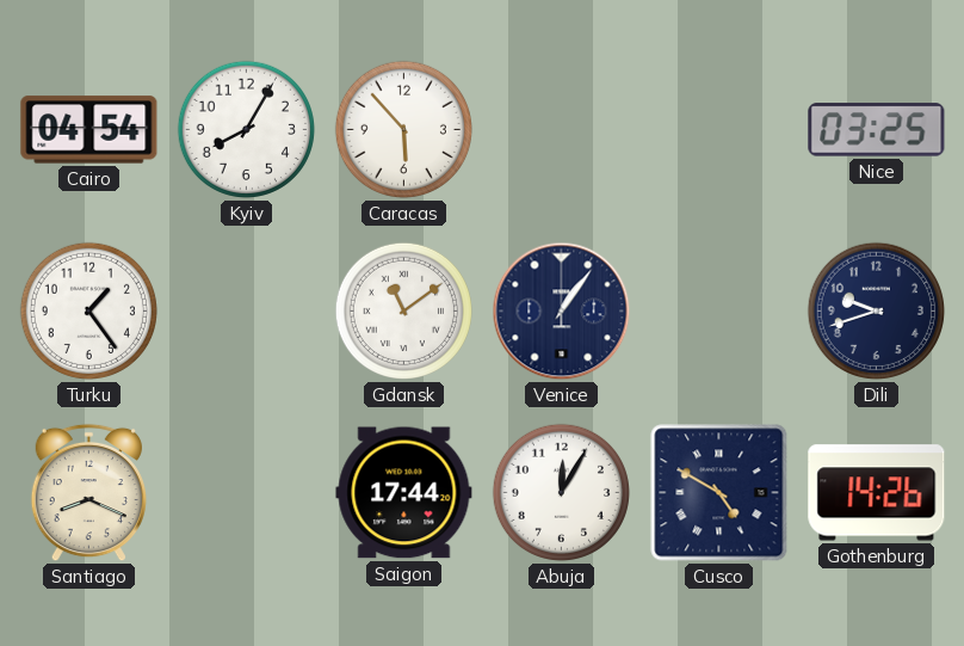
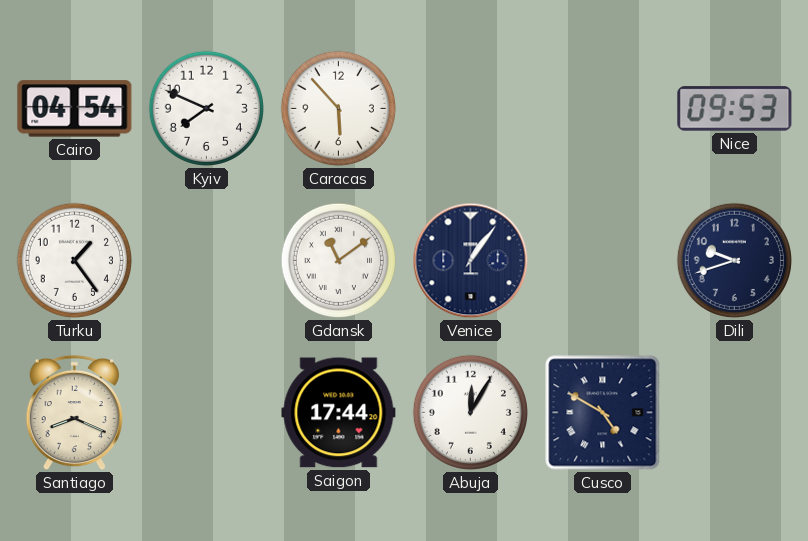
Kyiv: 8:05 -> 7:49
Nice: 03:25 -> 09:53
Gothenburg: 14:26 -> none
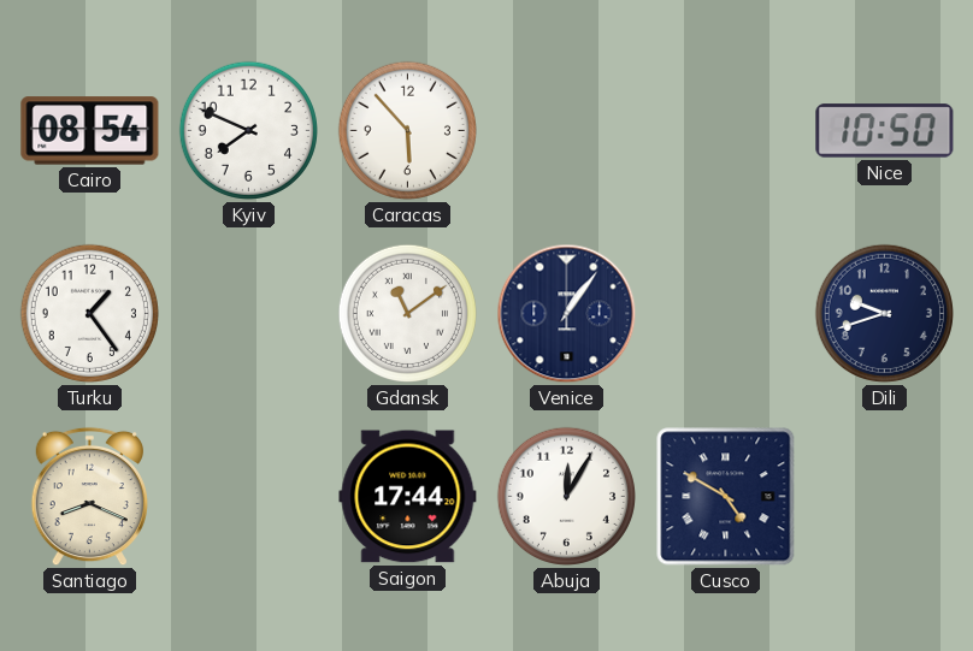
Cairo: 04:54 -> 08:54
Nice: 09:53 -> 10:50
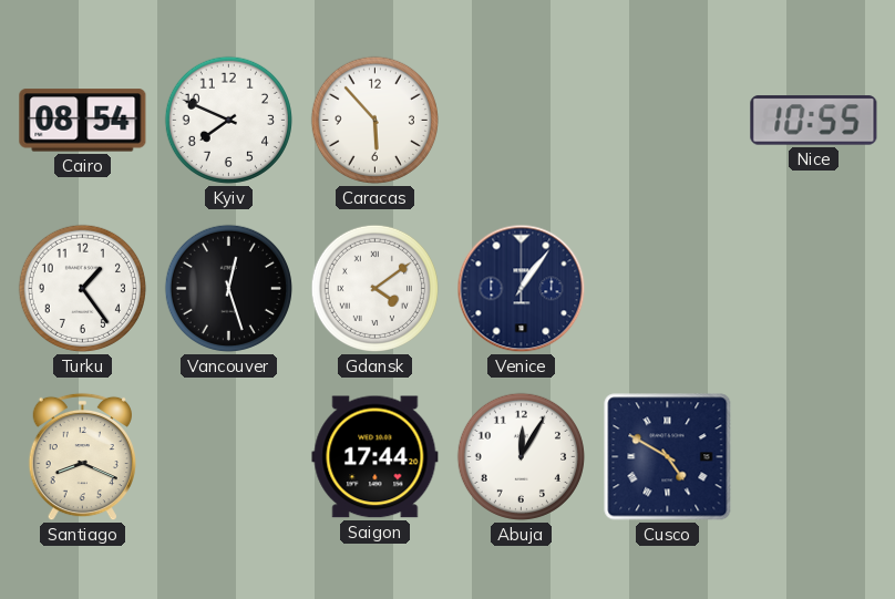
Nice: 10:50 -> 10:55
Vancouver: none -> 12:27
Gdansk: 11:09 -> 4:09
Dili: 9:42 -> none
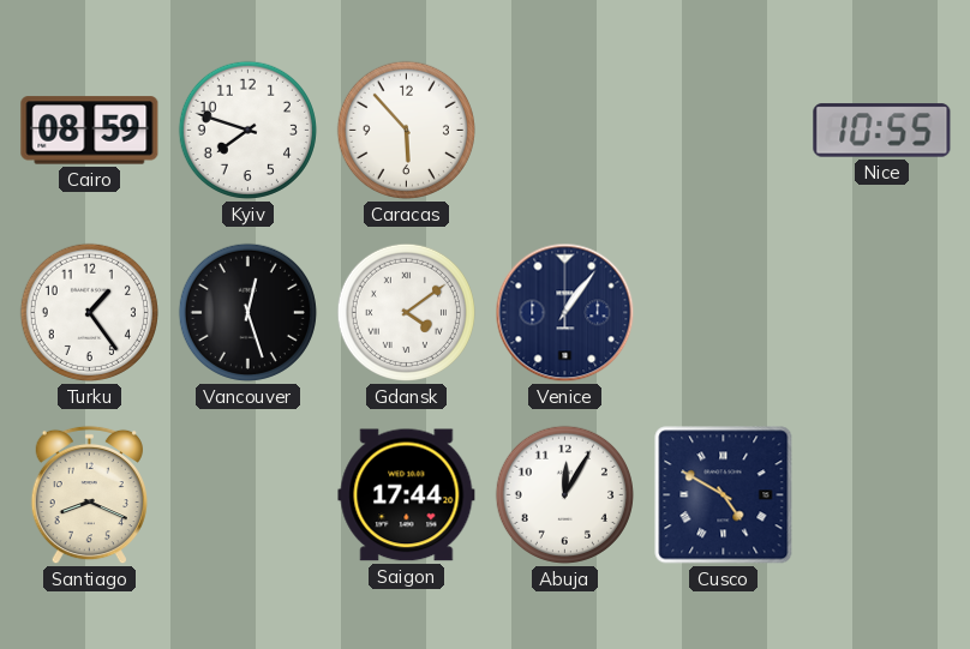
Cairo: 08:54 -> 08:59
Kyiv: 7:49 -> 7:48
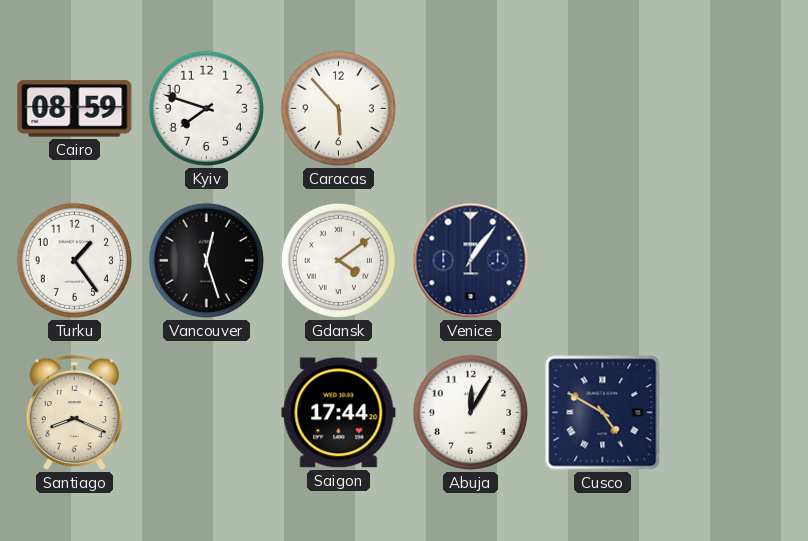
Nice: 10:55 -> none
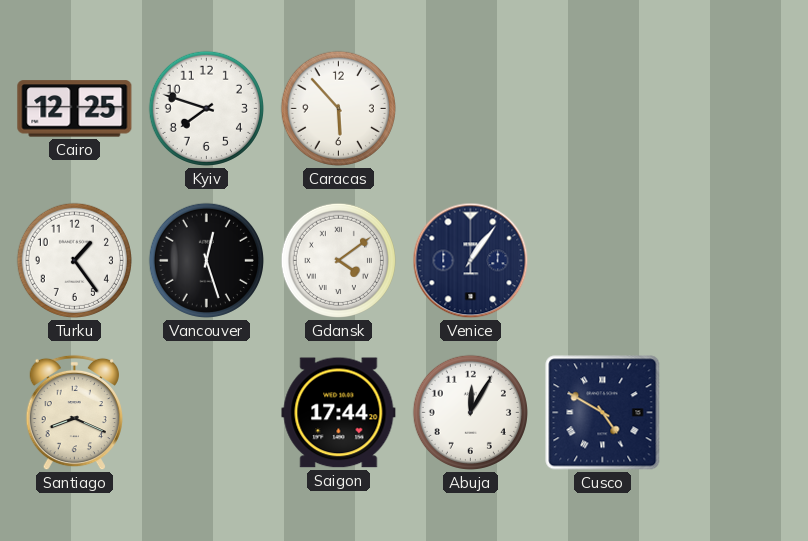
Cairo: 08:59 -> 12:25
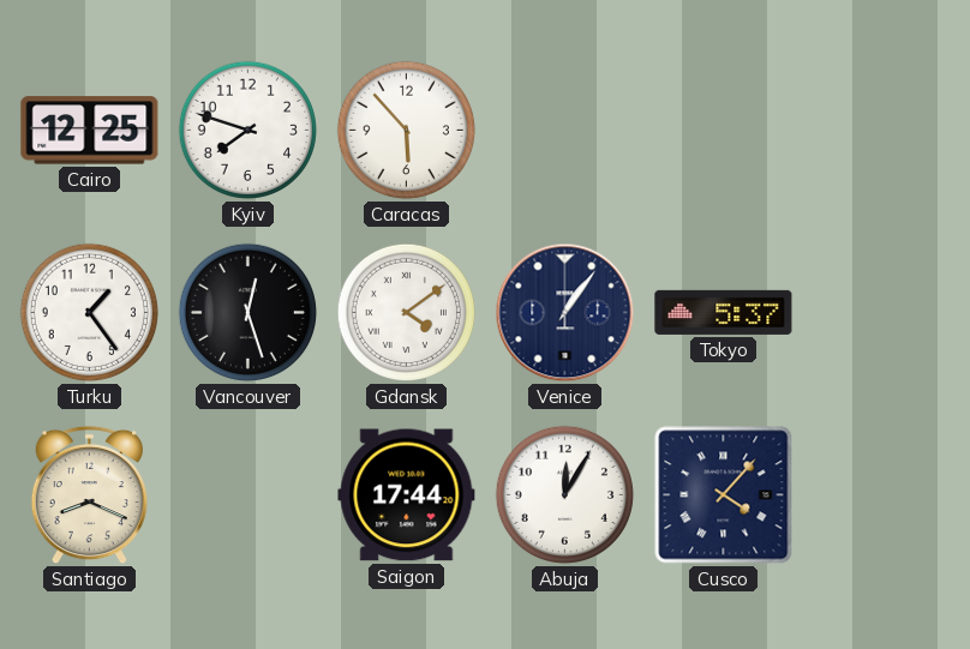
Tokyo: none -> 5:37
Cusco: 4:50 -> 4:07
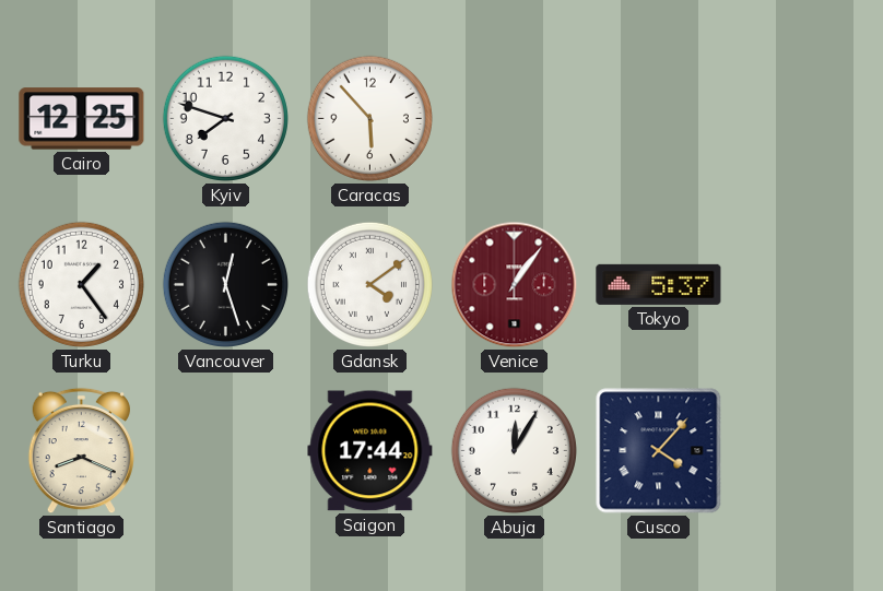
Venice dial: navy -> burgundy
